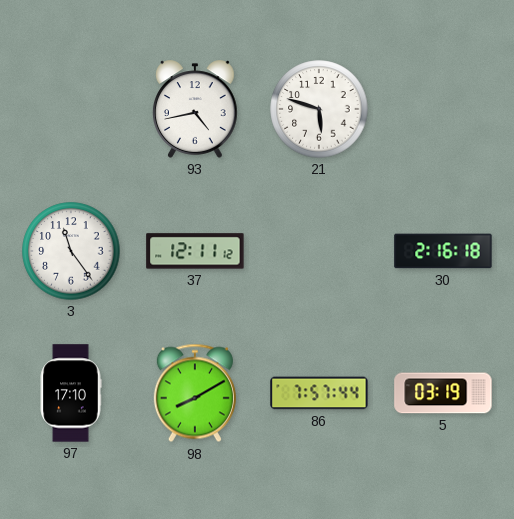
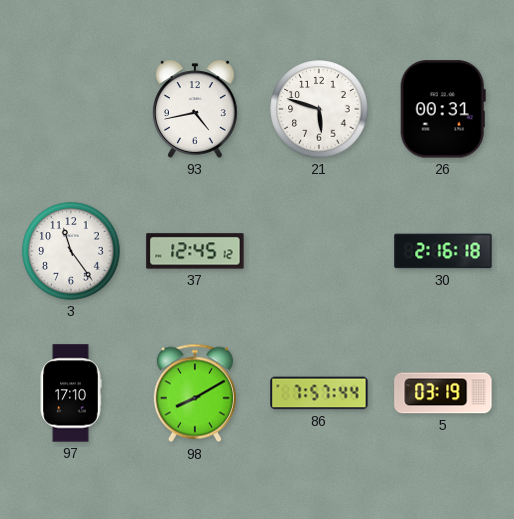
26: none -> 00:31
37: 12:11 -> 12:45
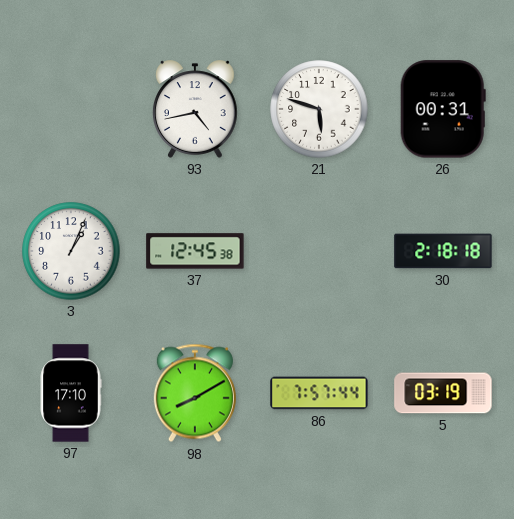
3: 11:24 -> 1:04
37: 12:45:12 -> 12:45:38
30: 2:16 -> 2:18
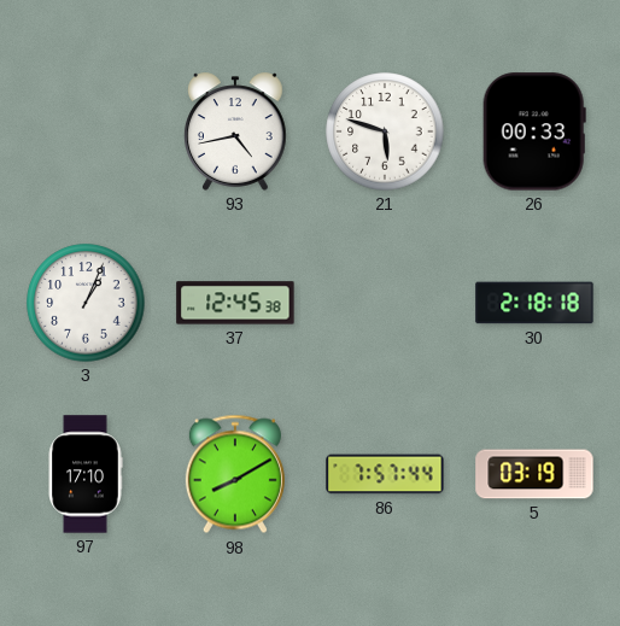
26: 00:31 -> 00:33
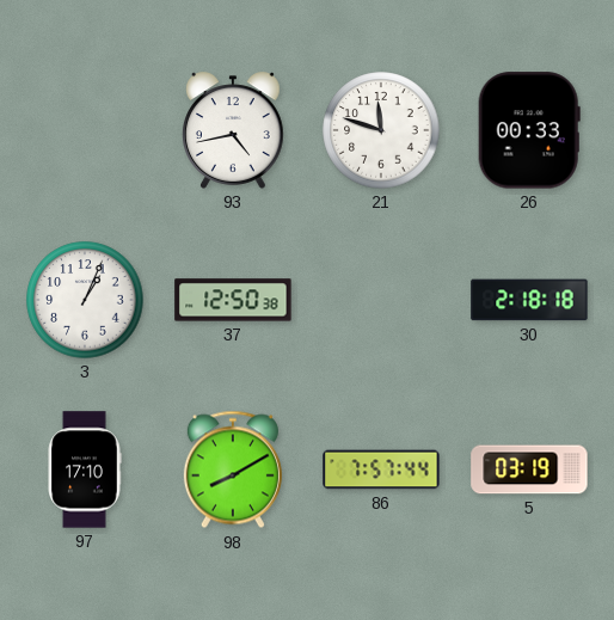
21: 5:48 -> 11:48
37: 12:45 -> 12:50
